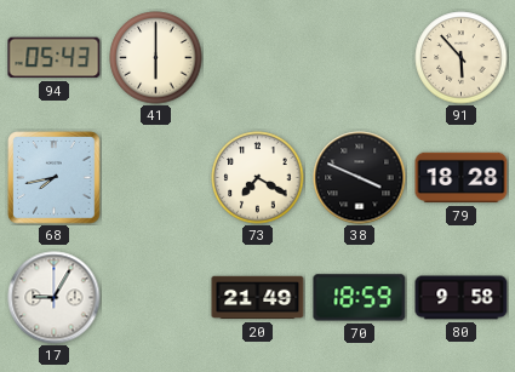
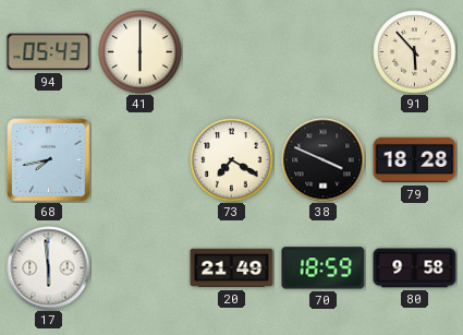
17: 9:05 -> 5:59
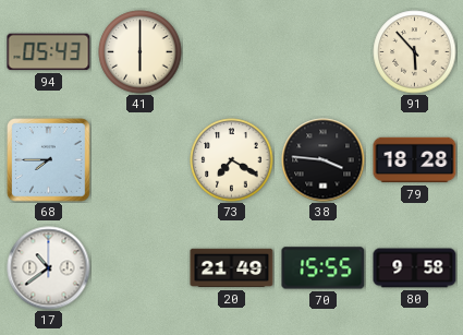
68: 7:43 -> 7:45
38: 3:49 -> 3:46
17: 5:59 -> 10:39
70: 18:59 -> 15:55
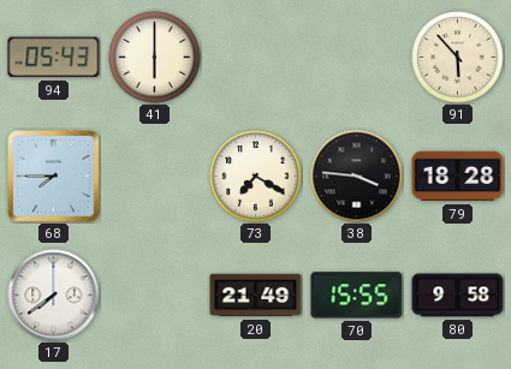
17: 10:39 -> 7:39
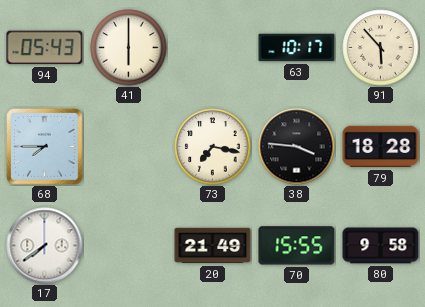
63: none -> 10:17
73: 7:20 -> 7:17
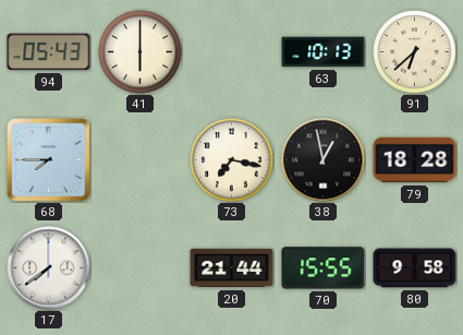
63: 10:17 -> 10:13
91: 5:53 -> 6:38
38: 3:46 -> 12:58
20: 21:49 -> 21:44
